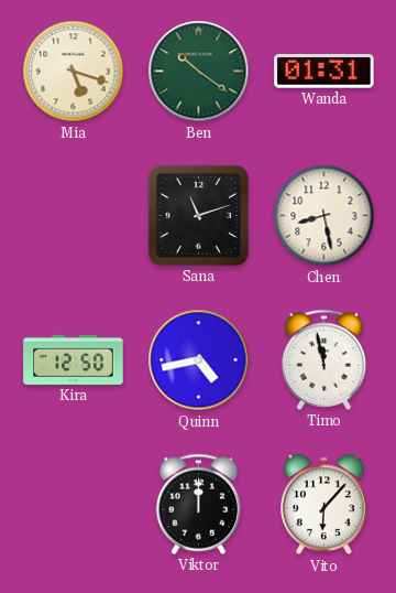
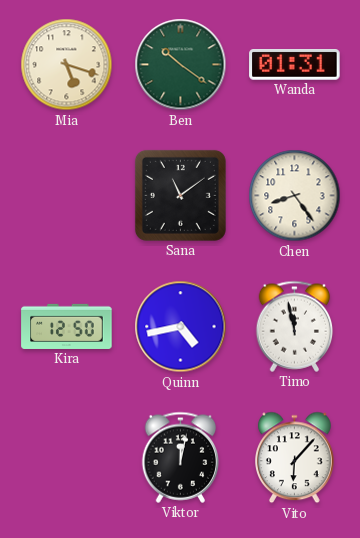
Sana: 11:12 -> 11:09
Chen: 8:28 -> 8:24
Viktor: 12:00 -> 12:02
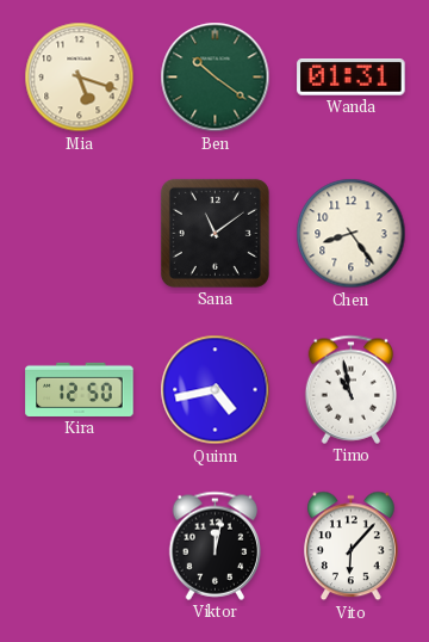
Timo: 11:58 -> 10:58
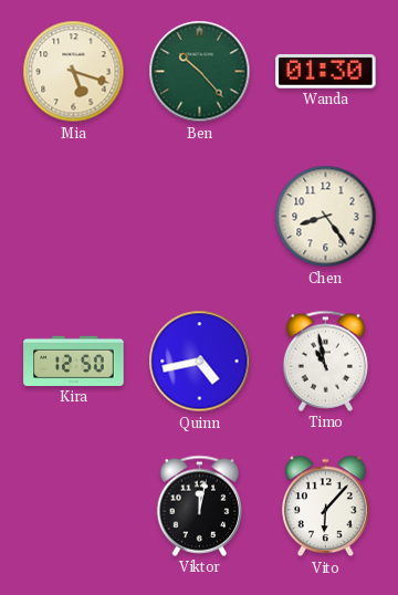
Ben: 10:21 -> 10:23
Wanda: 01:31 -> 01:30
Sana: 11:09 -> none
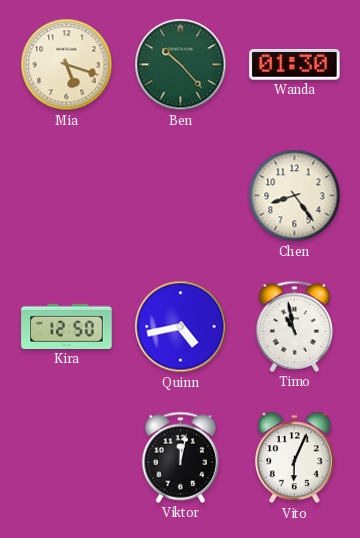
Vito: 6:07 -> 6:04
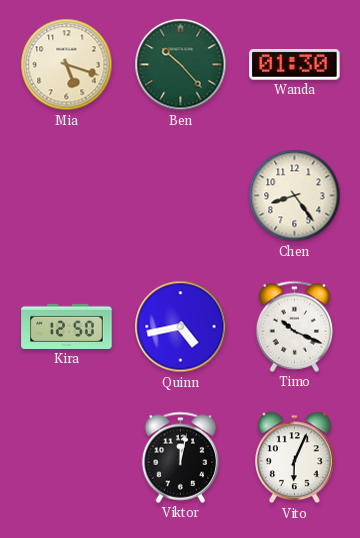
Timo: 10:58 -> 10:19
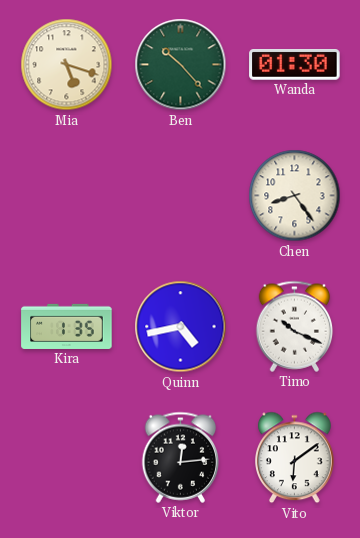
Kira: 12:50 -> 1:35
Viktor: 12:02 -> 12:14
Vito: 6:04 -> 6:09
